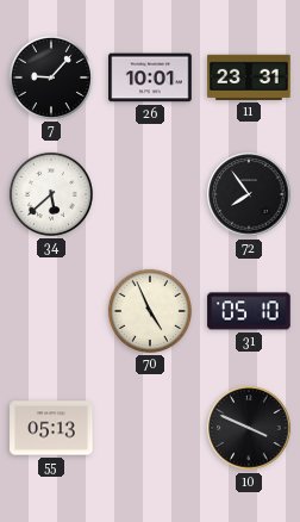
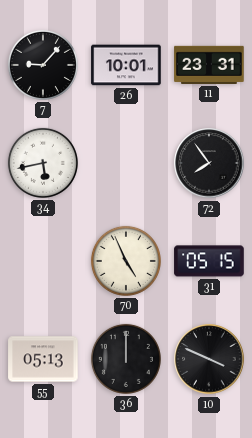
34: 5:38 -> 5:43
31: 05:10 -> 05:15
36: none -> 12:00
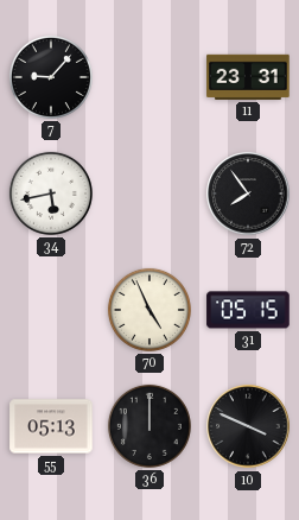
26: 10:01 -> none
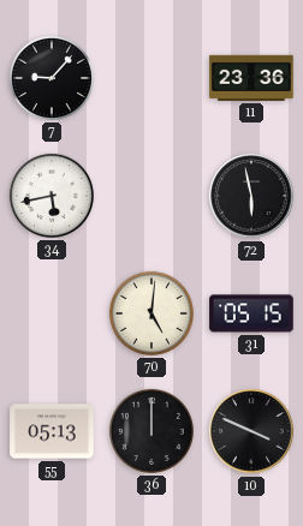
11: 23:31 -> 23:36
72: 7:54 -> 5:58
70: 4:56 -> 5:01
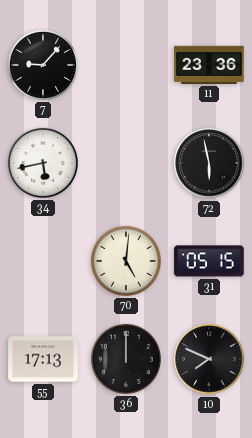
55: 05:13 -> 17:13
10: 3:49 -> 7:49
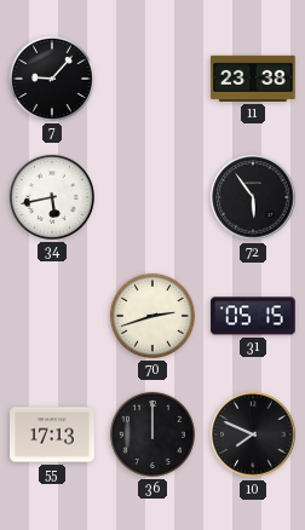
11: 23:36 -> 23:38
72: 5:58 -> 5:54
70: 5:01 -> 2:42
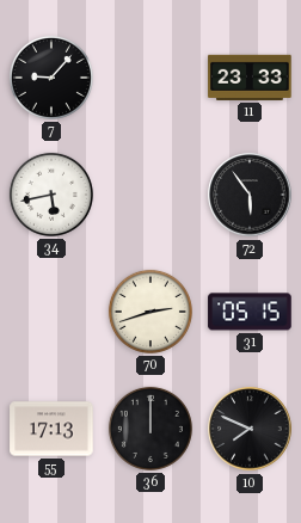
11: 23:38 -> 23:33
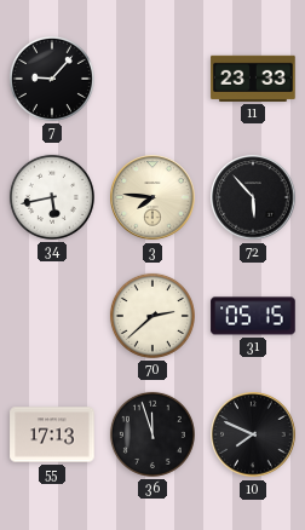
3: none -> 7:46
72: 5:54 -> 5:53
70: 2:42 -> 2:38
36: 12:00 -> 11:57
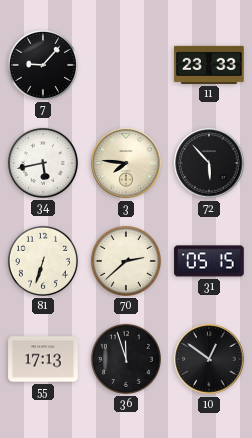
81: none -> 6:33
10: 7:49 -> 12:51
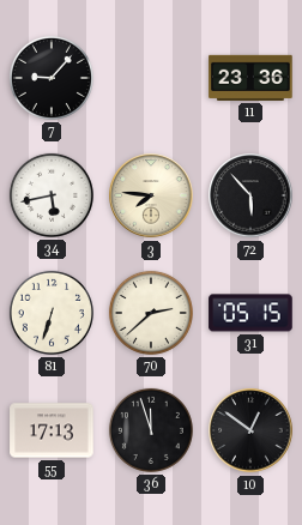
11: 23:33 -> 23:36
